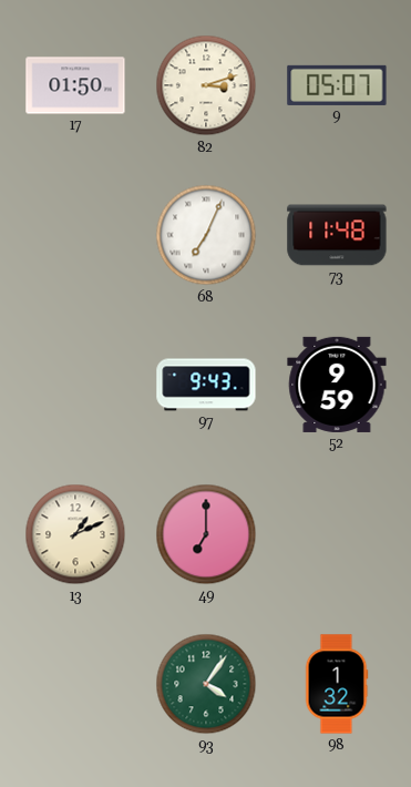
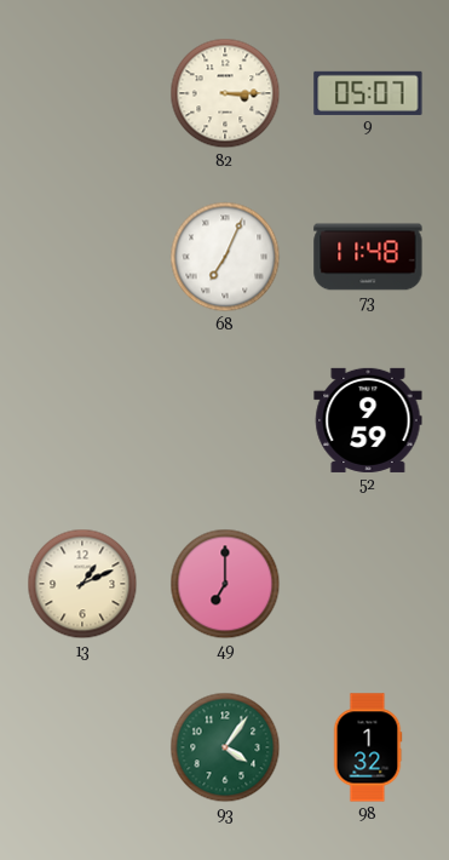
17: 01:50 -> none
82: 3:12 -> 3:15
97: 9:43 -> none
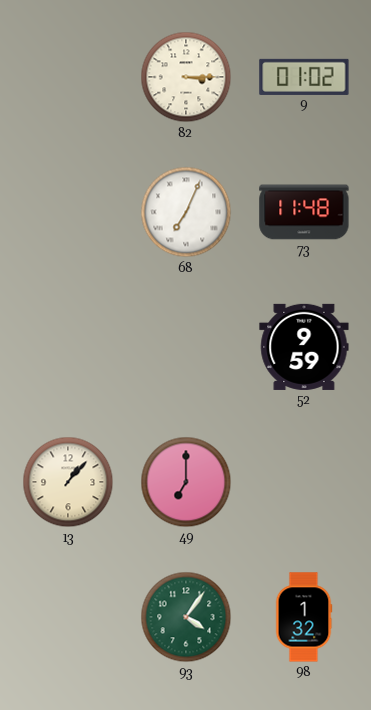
9: 05:07 -> 01:02
13: 1:11 -> 1:07
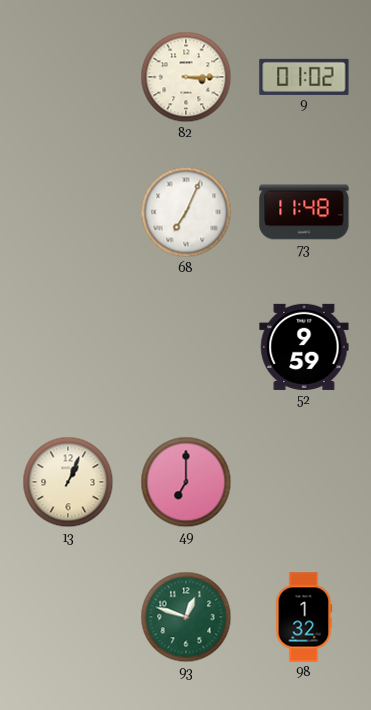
13: 1:07 -> 1:04
93: 4:06 -> 12:48
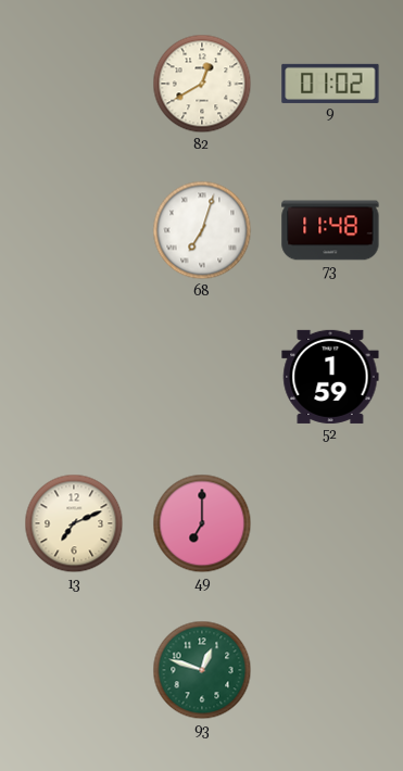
82: 3:15 -> 12:40
68: 7:04 -> 7:03
52: 9:59 -> 1:59
13: 1:04 -> 7:11
98: 1:32 -> none
